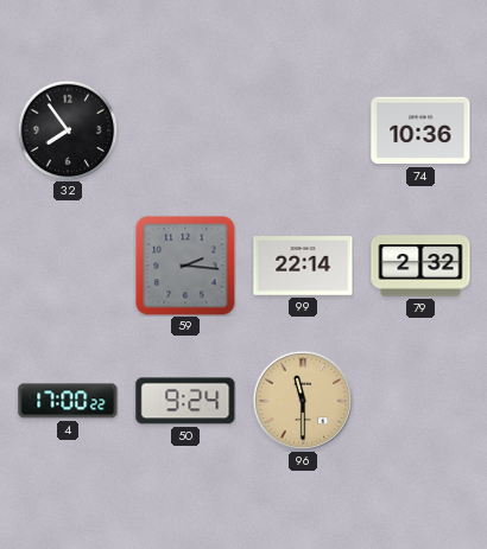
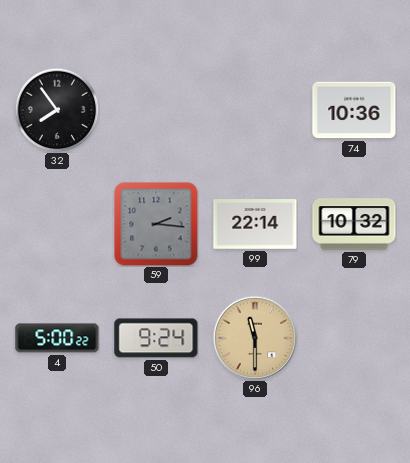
79: 2:32 -> 10:32
4: 17:00 -> 5:00
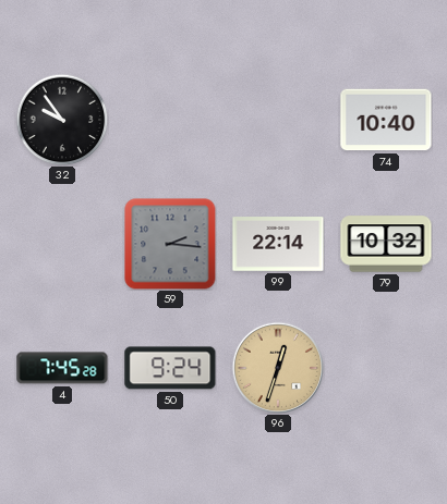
32: 7:54 -> 9:54
74: 10:36 -> 10:40
4: 5:00 -> 7:45
96: 11:30 -> 12:33
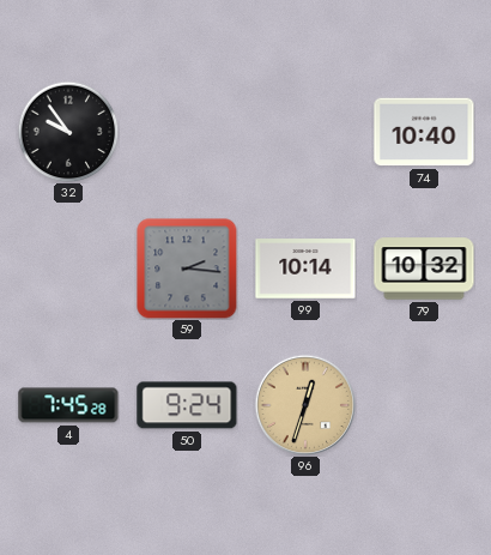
99: 22:14 -> 10:14
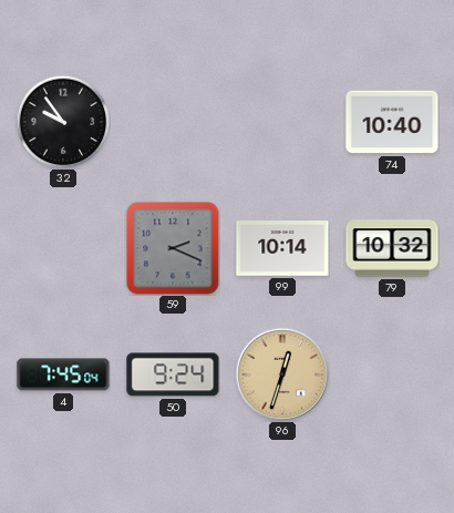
59: 2:16 -> 2:19
4: 7:45:28 -> 7:45:04
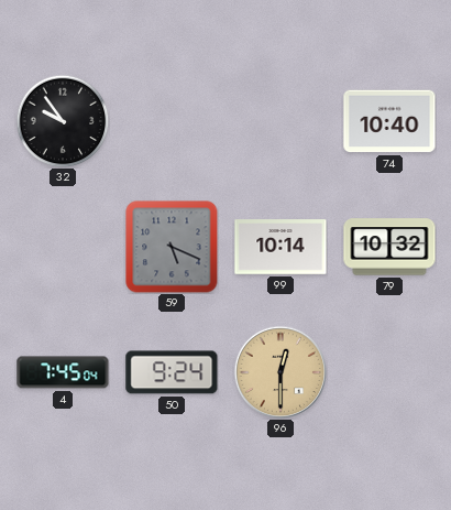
59: 2:19 -> 5:19
96: 12:33 -> 12:30
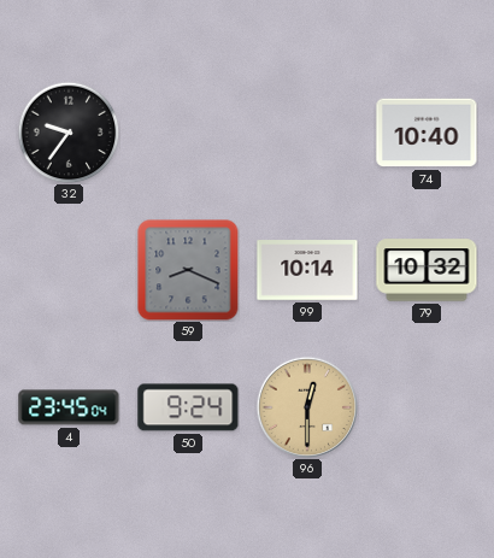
32: 9:54 -> 9:36
59: 5:19 -> 8:19
4: 7:45 -> 23:45
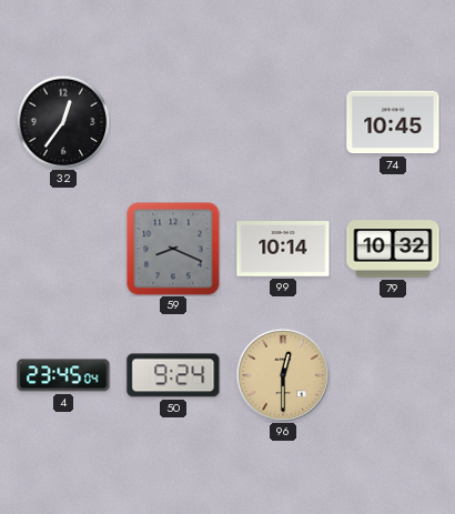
32: 9:36 -> 12:36
74: 10:40 -> 10:45
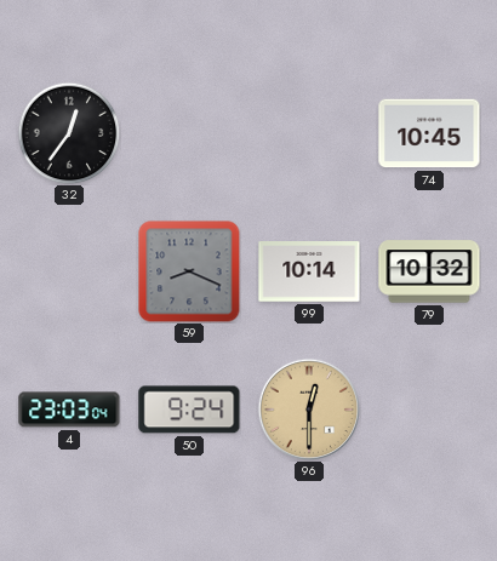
4: 23:45 -> 23:03
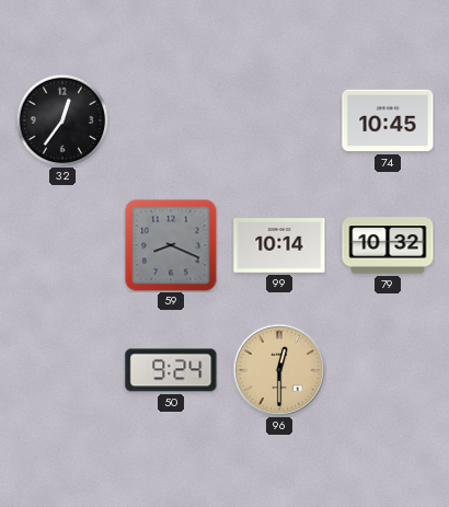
4: 23:03 -> none
